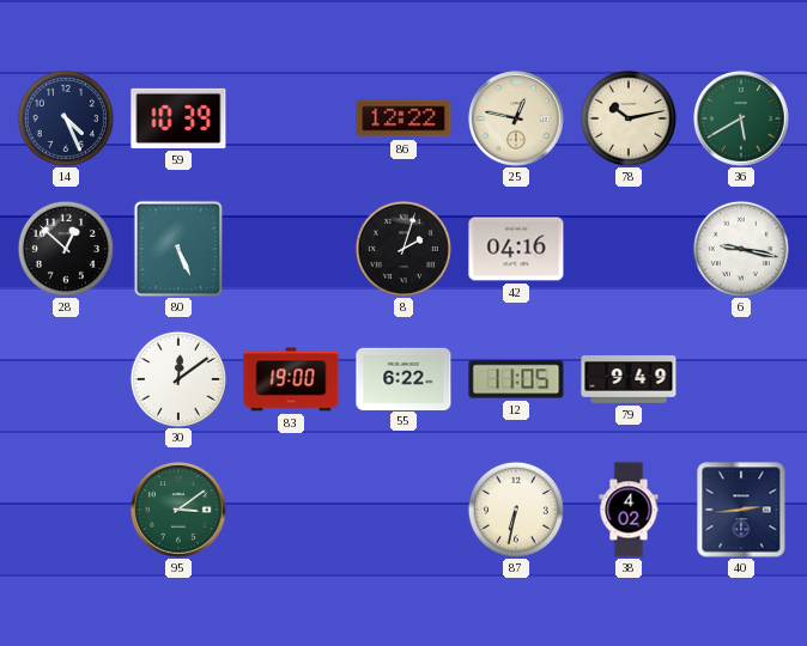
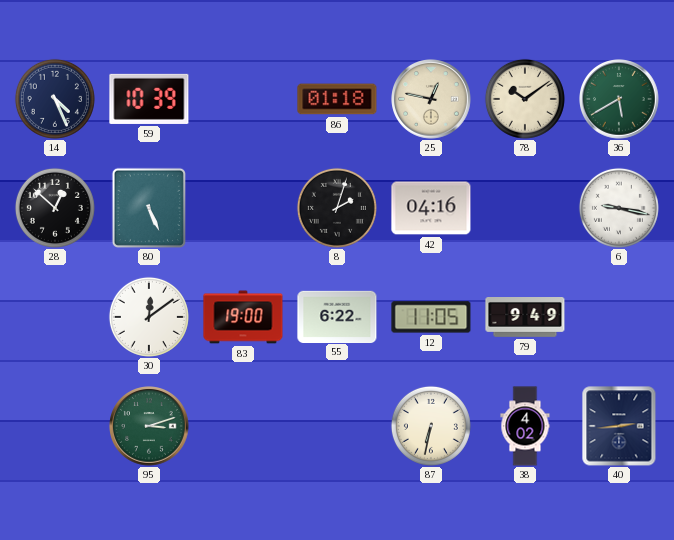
86: 12:22 -> 01:18
78: 10:13 -> 10:09
95: 3:09 -> 3:12
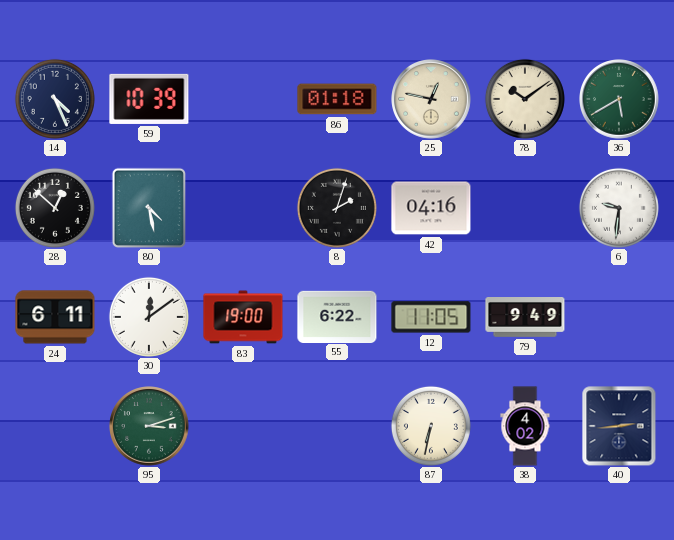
80: 5:26 -> 4:28
6: 9:17 -> 9:31
24: none -> 6:11
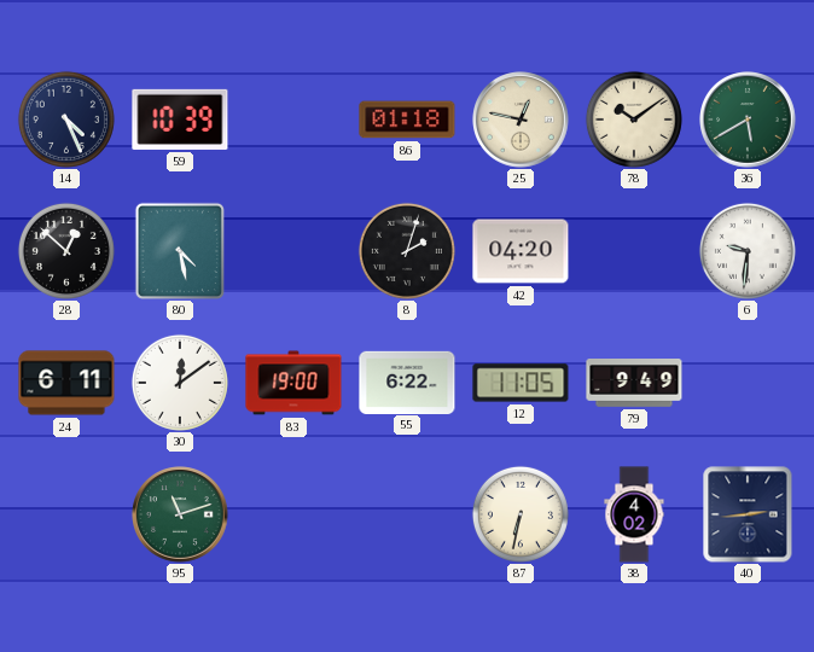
42: 04:16 -> 04:20
95: 3:12 -> 11:12
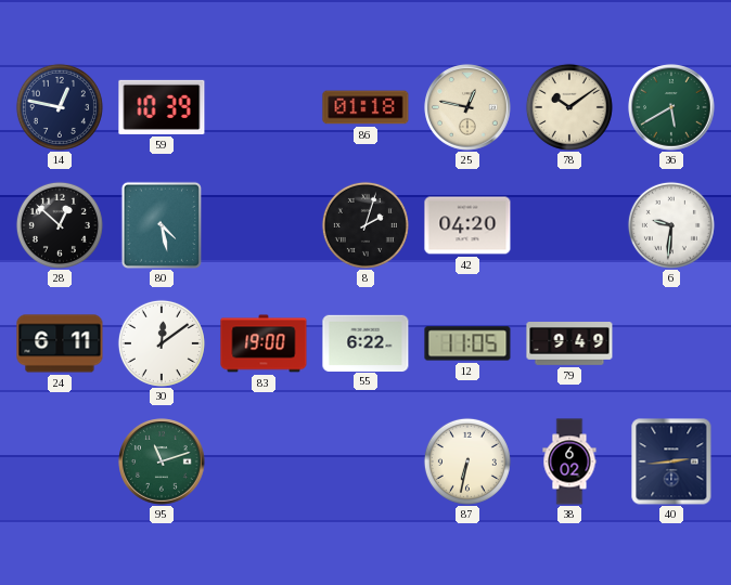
14: 4:26 -> 12:47
38: 4:02 -> 6:02
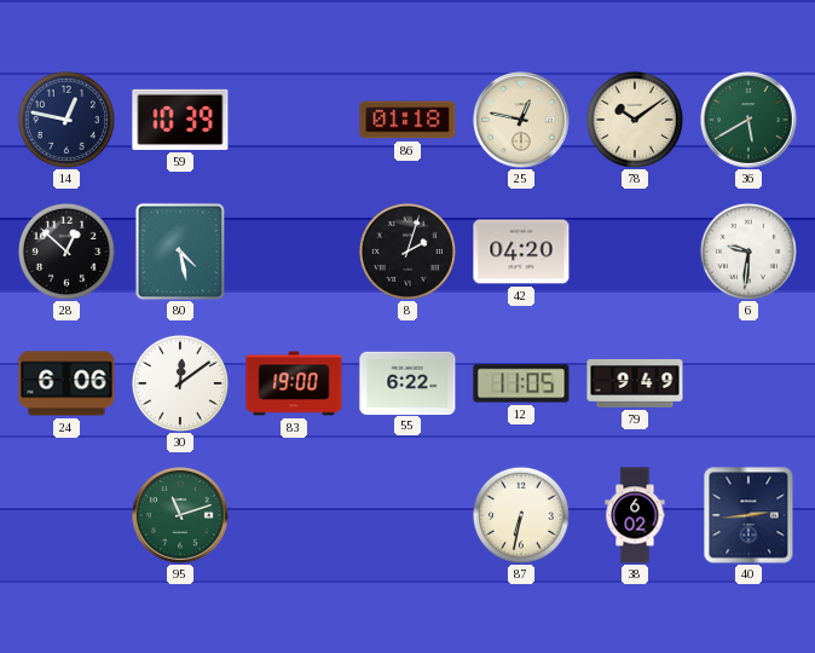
24: 6:11 -> 6:06
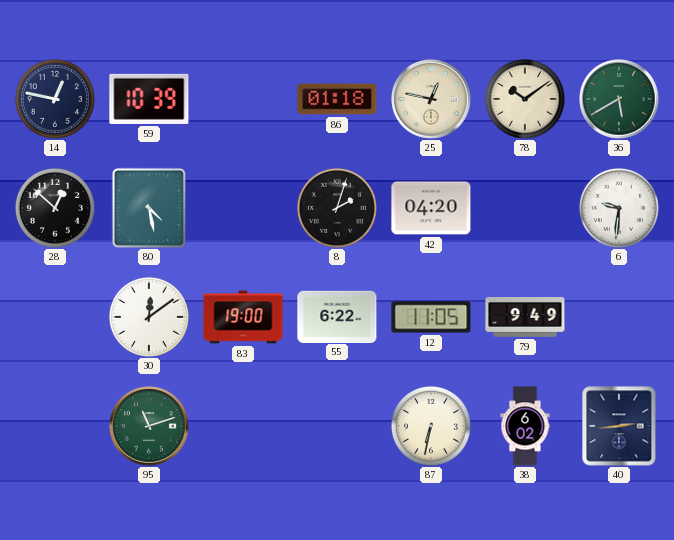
24: 6:06 -> none
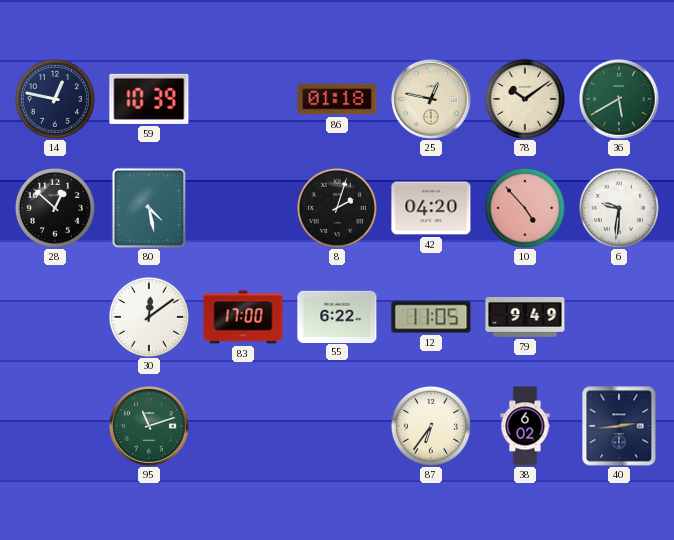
10: none -> 4:53
83: 19:00 -> 17:00
87: 6:32 -> 6:36
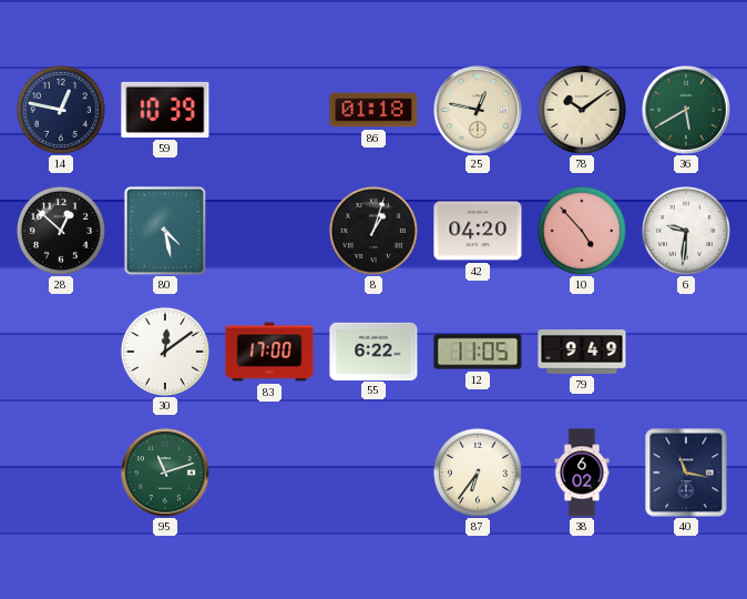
8: 2:03 -> 1:03
40: 2:44 -> 11:17
